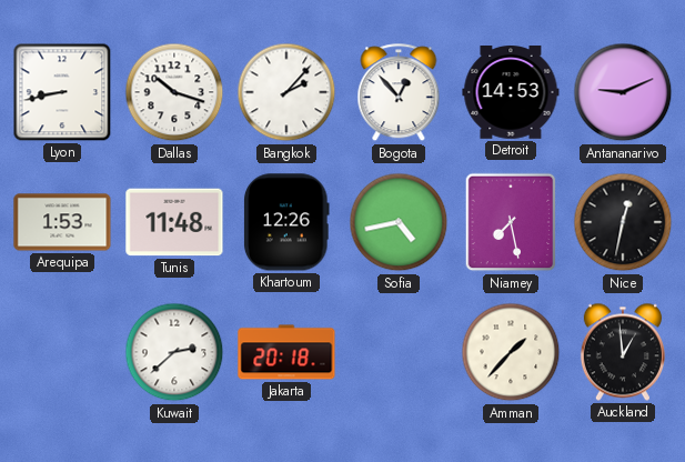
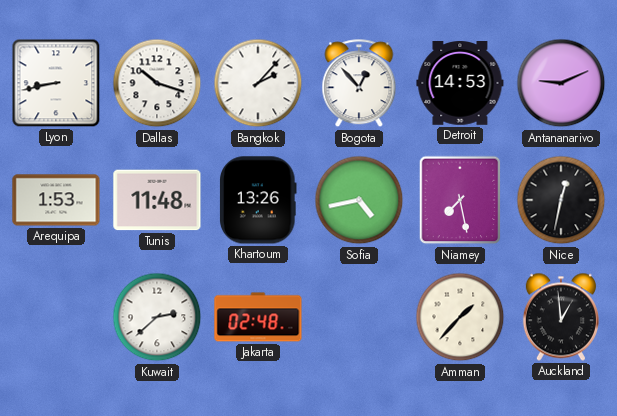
Khartoum: 12:26 -> 13:26
Jakarta: 20:18 -> 02:48
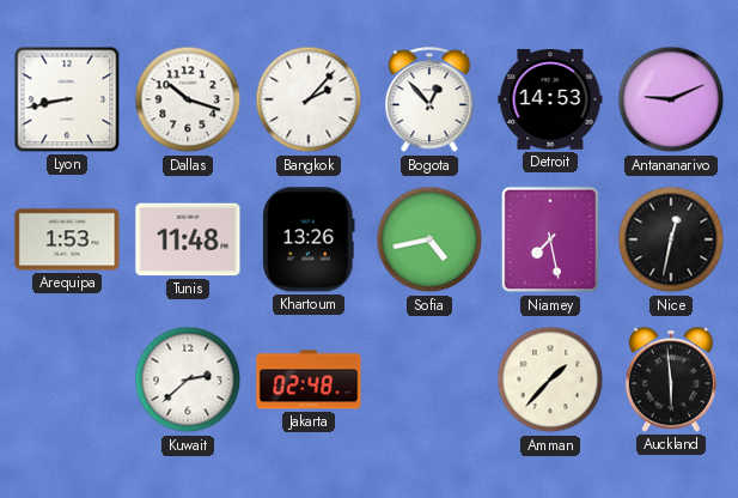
Auckland: 12:59 -> 5:59
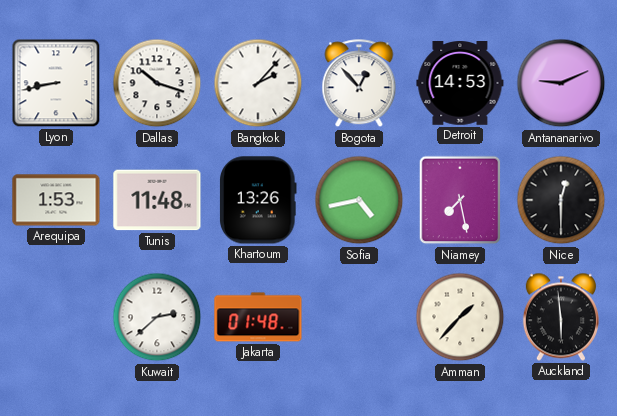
Nice: 12:32 -> 12:30
Jakarta: 02:48 -> 01:48
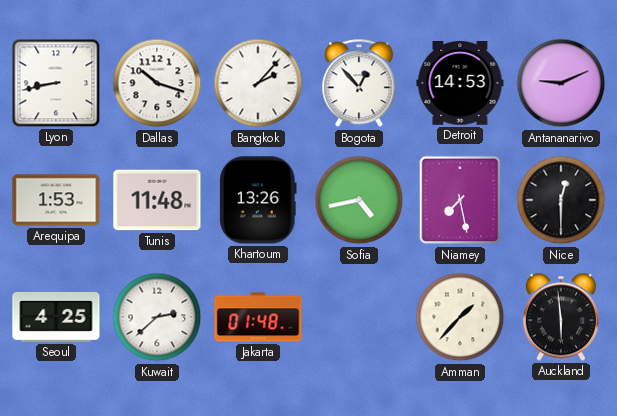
Seoul: none -> 4:25
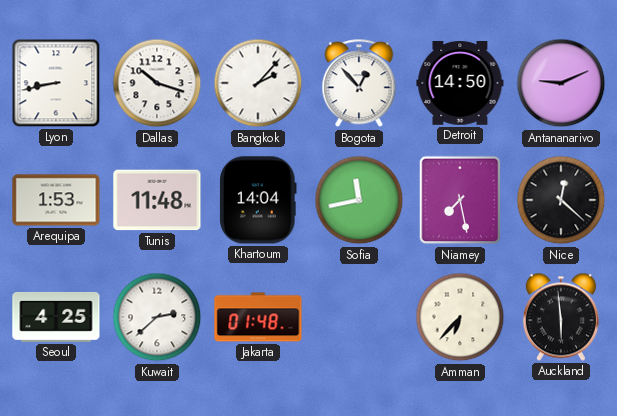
Detroit: 14:53 -> 14:50
Khartoum: 13:26 -> 14:04
Sofia: 4:43 -> 11:43
Nice: 12:30 -> 12:22
Amman: 1:37 -> 6:37
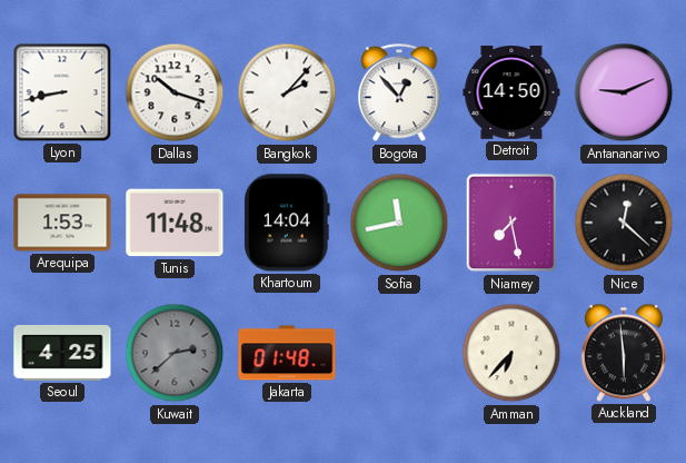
Kuwait dial: white -> grey
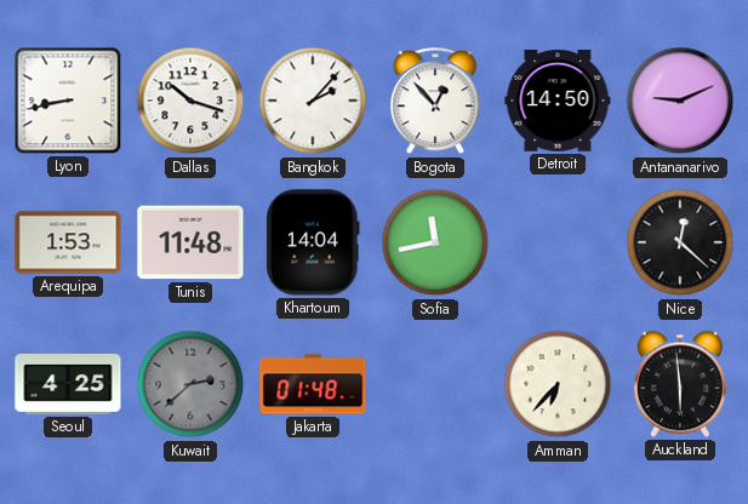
Niamey: 7:28 -> none
